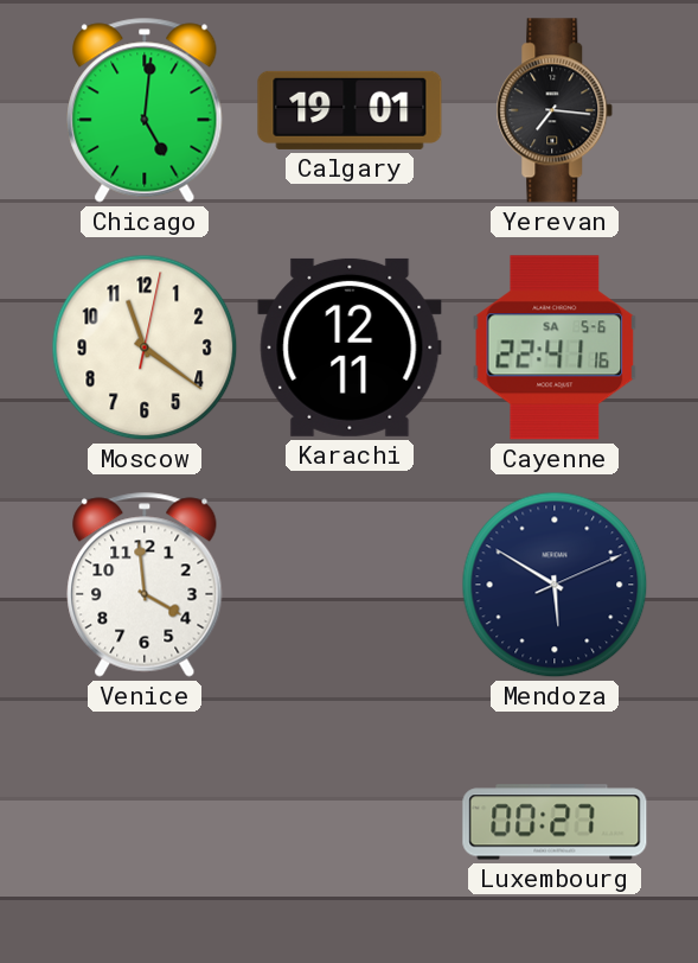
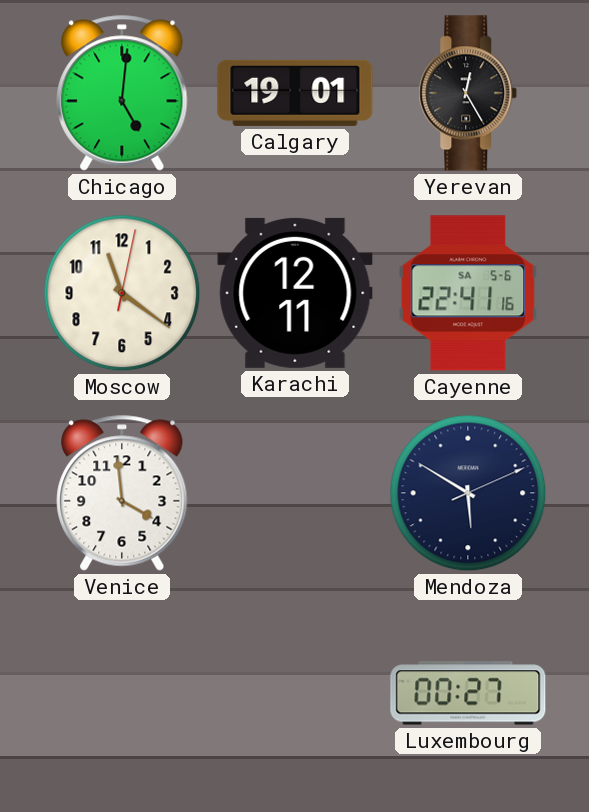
Yerevan: 7:16 -> 12:25
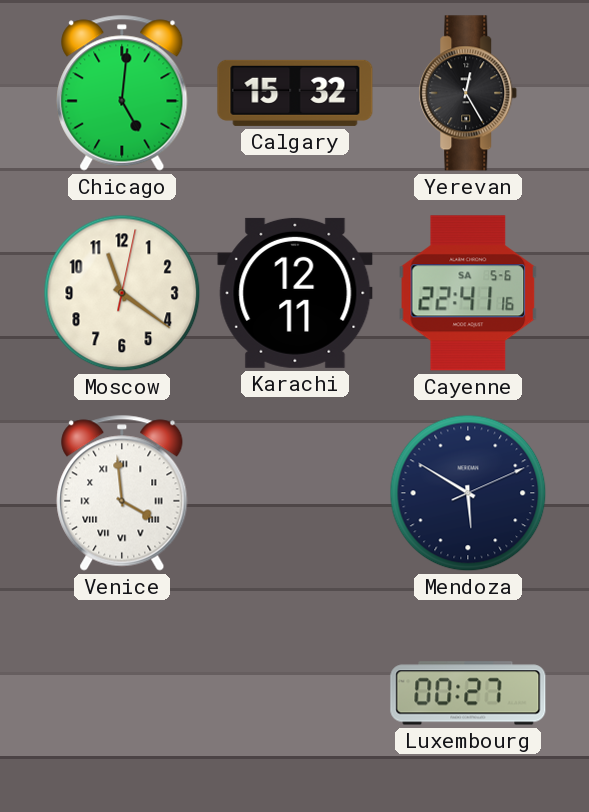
Calgary: 19:01 -> 15:32
Venice numerals: Arabic -> Roman
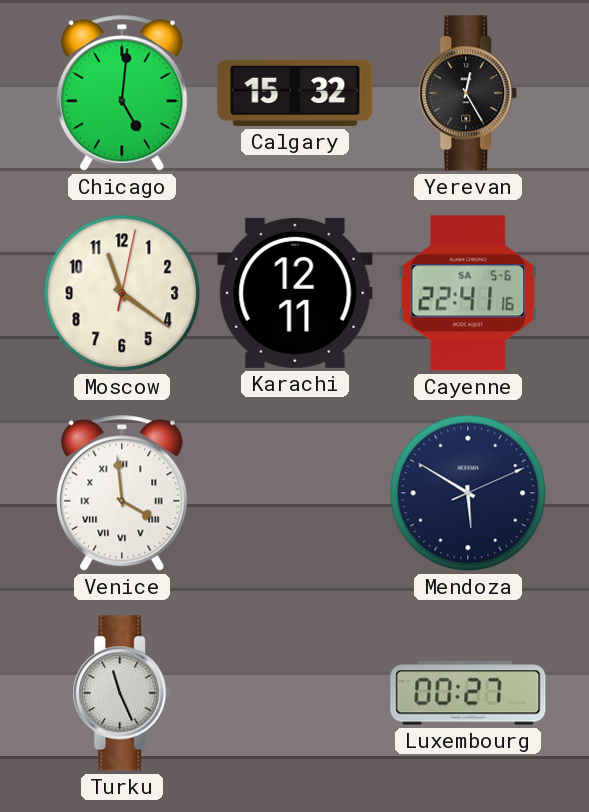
Turku: none -> 11:26
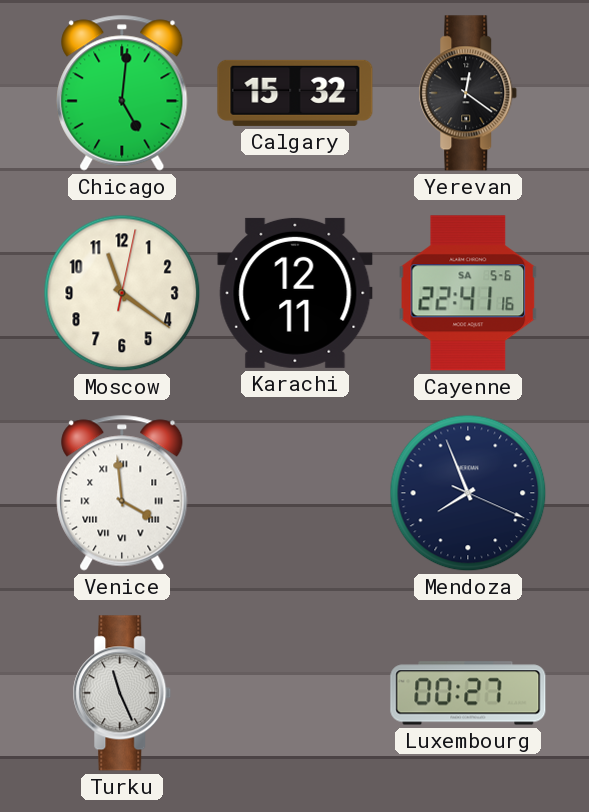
Yerevan: 12:25 -> 12:21
Mendoza: 5:50 -> 7:56
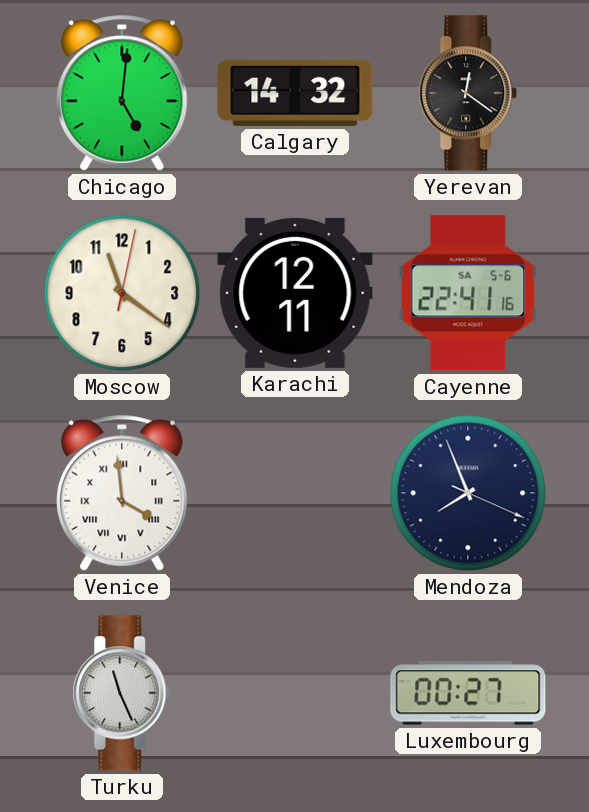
Calgary: 15:32 -> 14:32
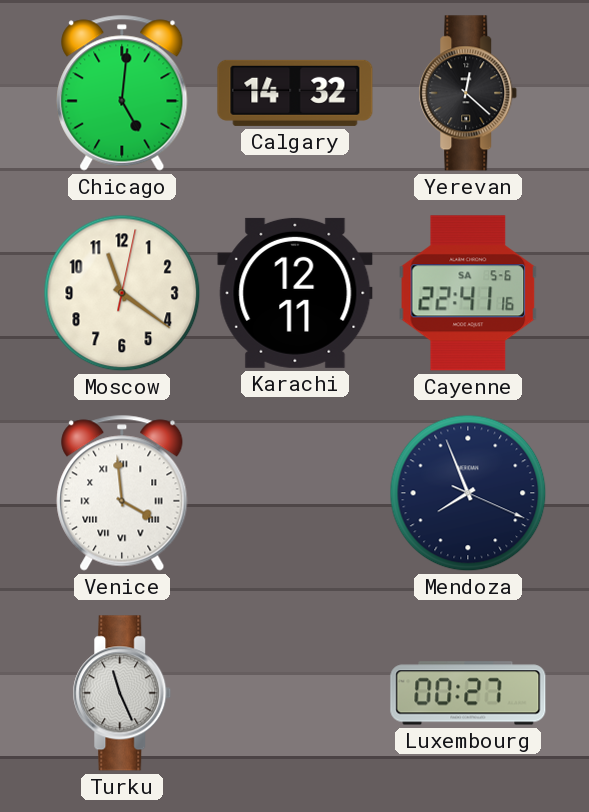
Yerevan: 12:21 -> 12:22
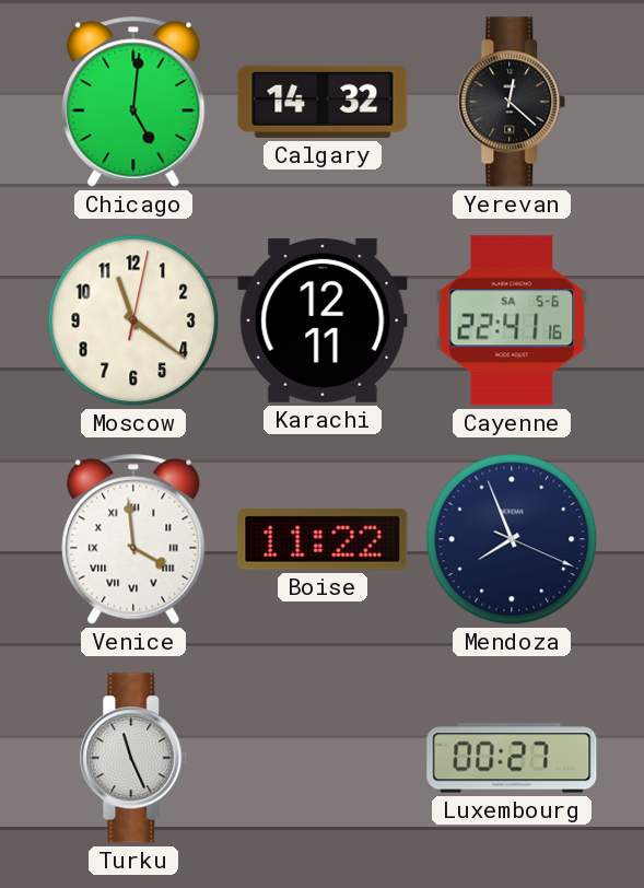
Boise: none -> 11:22
